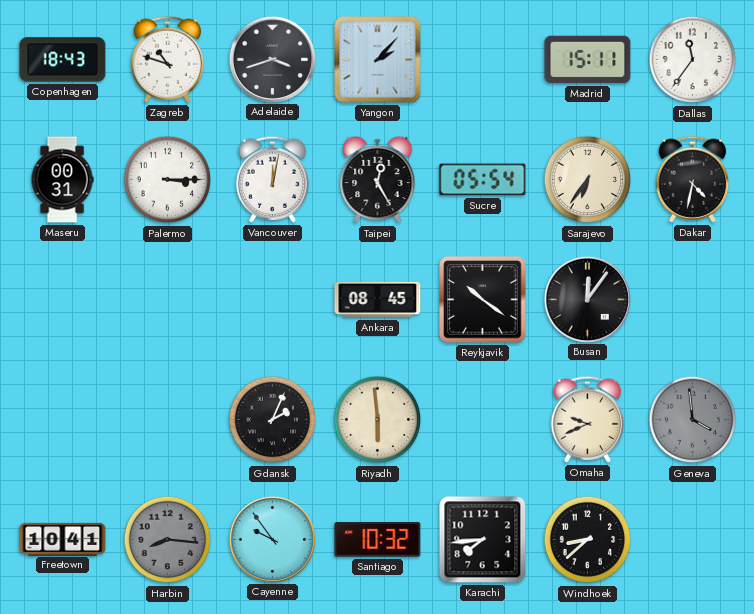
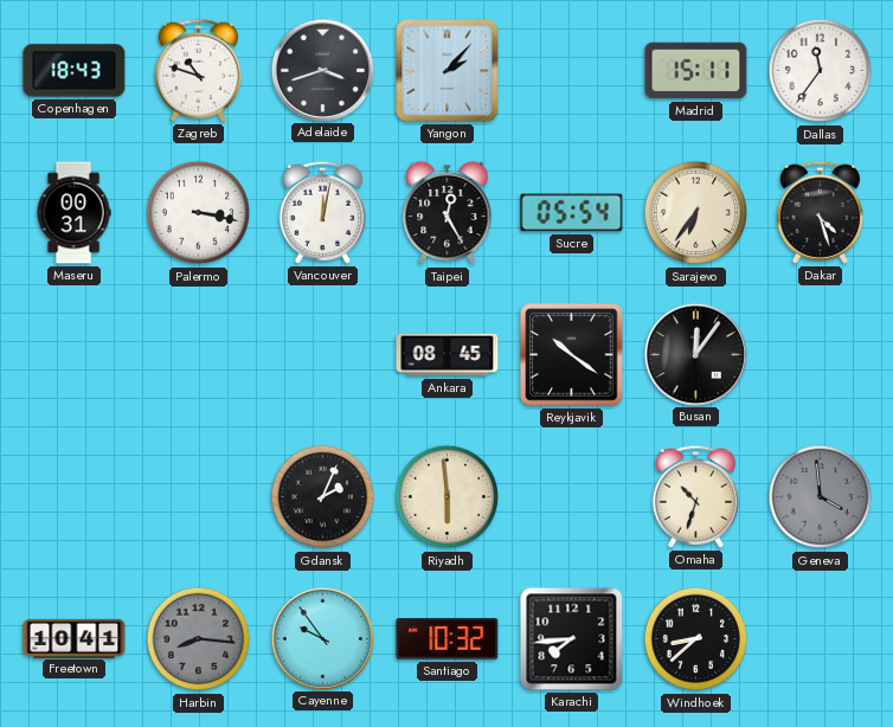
Palermo: 3:15 -> 3:17
Dakar: 4:32 -> 4:27
Omaha: 9:41 -> 10:33
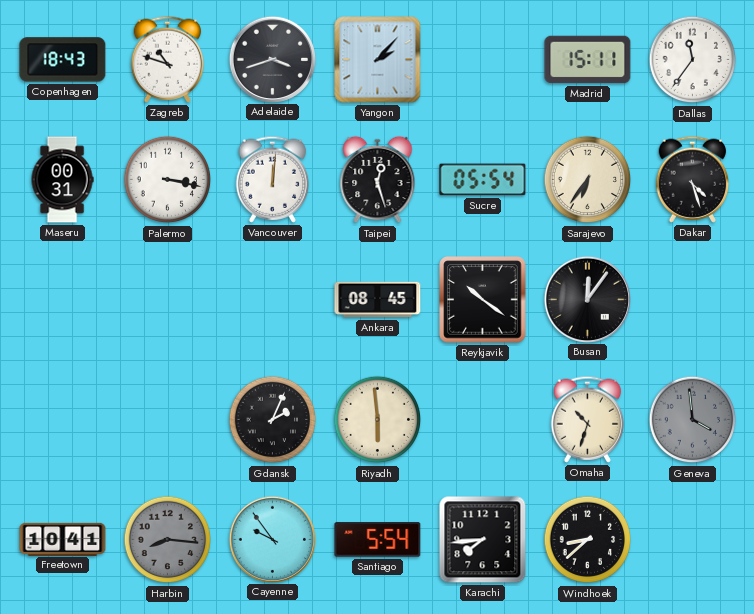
Vancouver: 12:02 -> 12:01
Taipei: 12:25 -> 12:27
Santiago: 10:32 -> 5:54
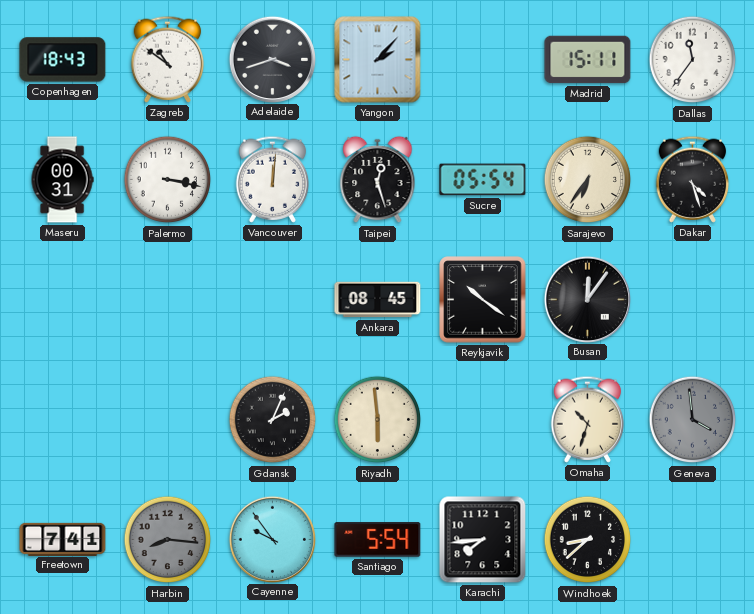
Zagreb: 10:48 -> 10:51
Freetown: 10:41 -> 7:41
